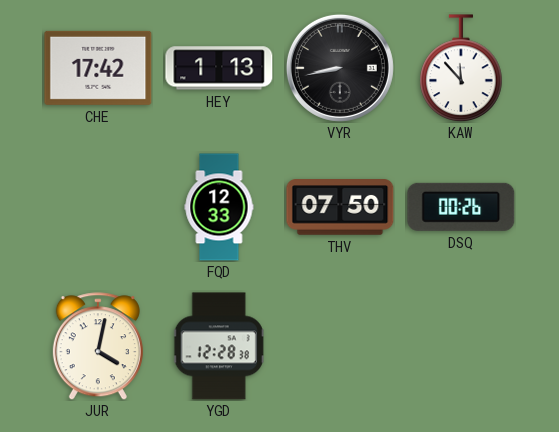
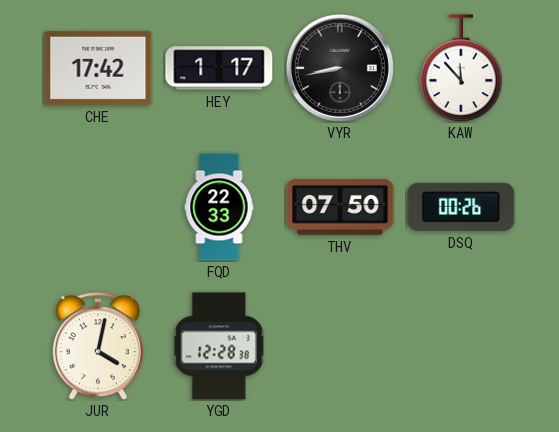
HEY: 1:13 -> 1:17
FQD: 12:33 -> 22:33
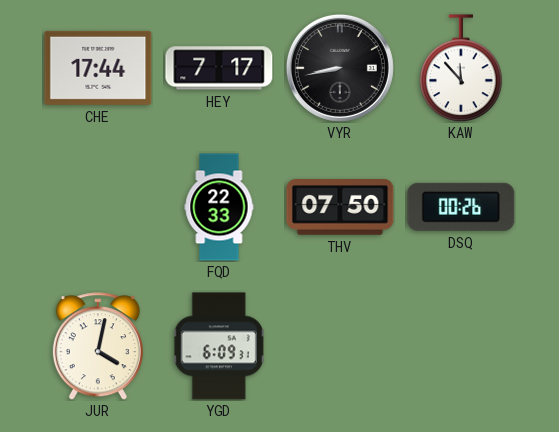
CHE: 17:42 -> 17:44
HEY: 1:17 -> 7:17
YGD: 12:28 -> 6:09
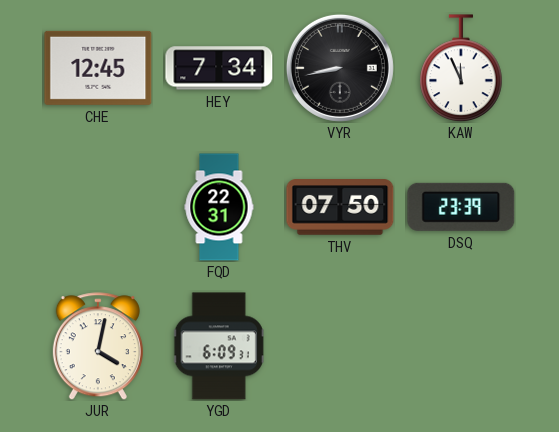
CHE: 17:44 -> 12:45
HEY: 7:17 -> 7:34
KAW: 11:53 -> 11:56
FQD: 22:33 -> 22:31
DSQ: 00:26 -> 23:39
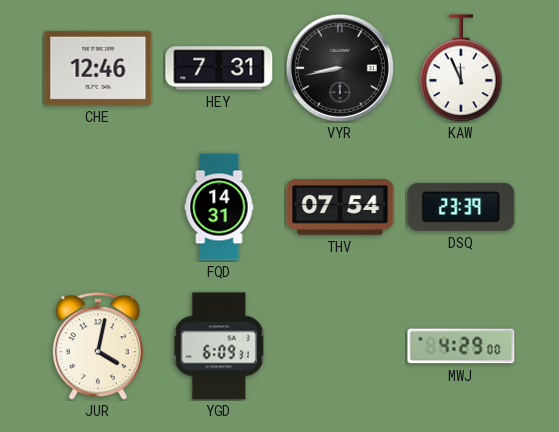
CHE: 12:45 -> 12:46
HEY: 7:34 -> 7:31
FQD: 22:31 -> 14:31
THV: 07:50 -> 07:54
MWJ: none -> 4:29
